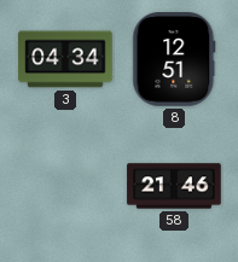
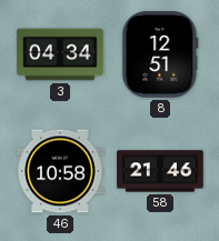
46: none -> 10:58
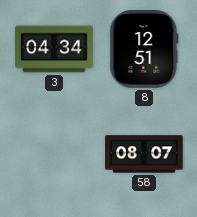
46: 10:58 -> none
58: 21:46 -> 08:07
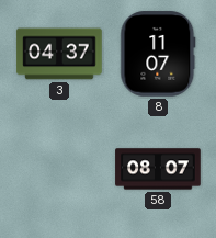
3: 04:34 -> 04:37
8: 12:51 -> 11:07
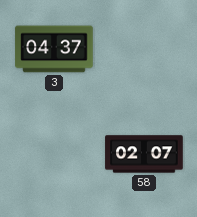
8: 11:07 -> none
58: 08:07 -> 02:07
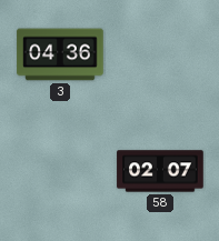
3: 04:37 -> 04:36
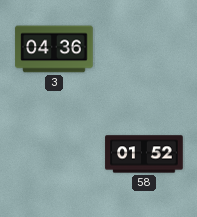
58: 02:07 -> 01:52
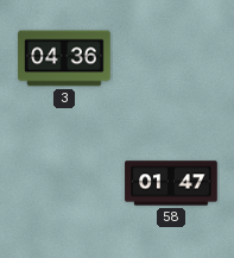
58: 01:52 -> 01:47
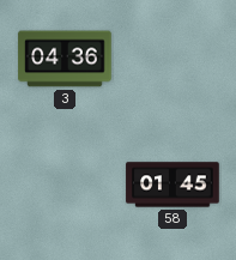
58: 01:47 -> 01:45
